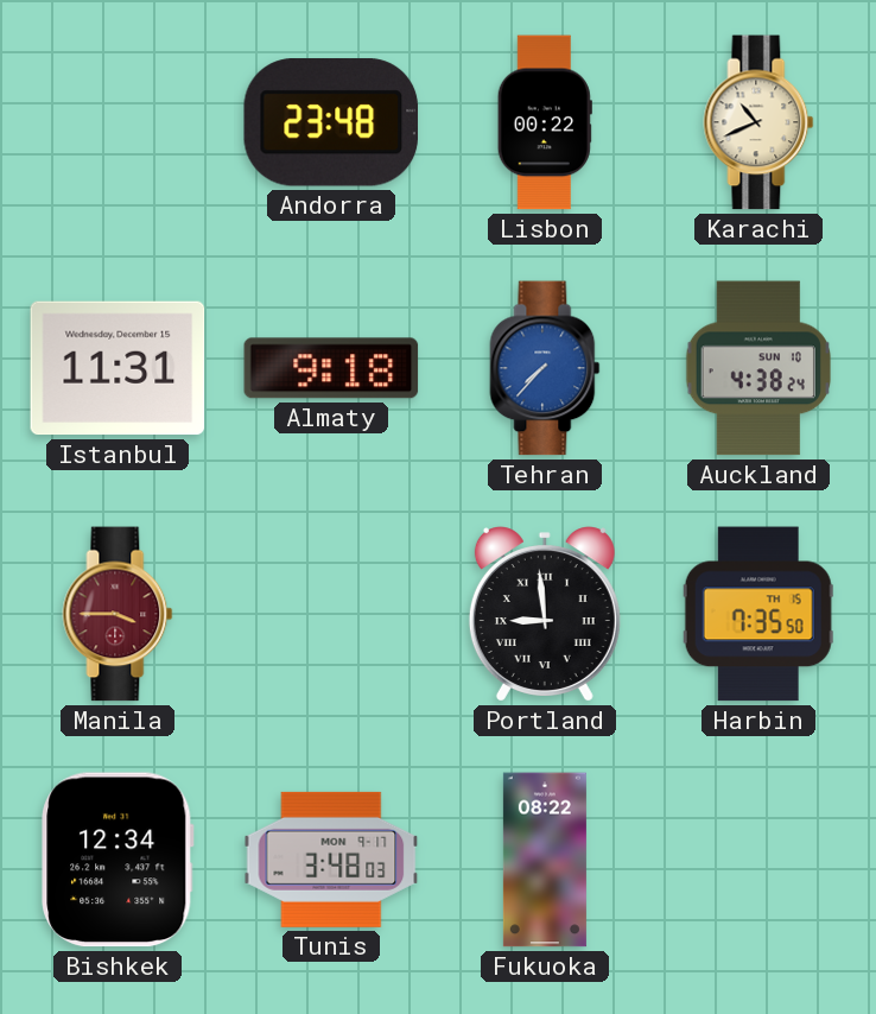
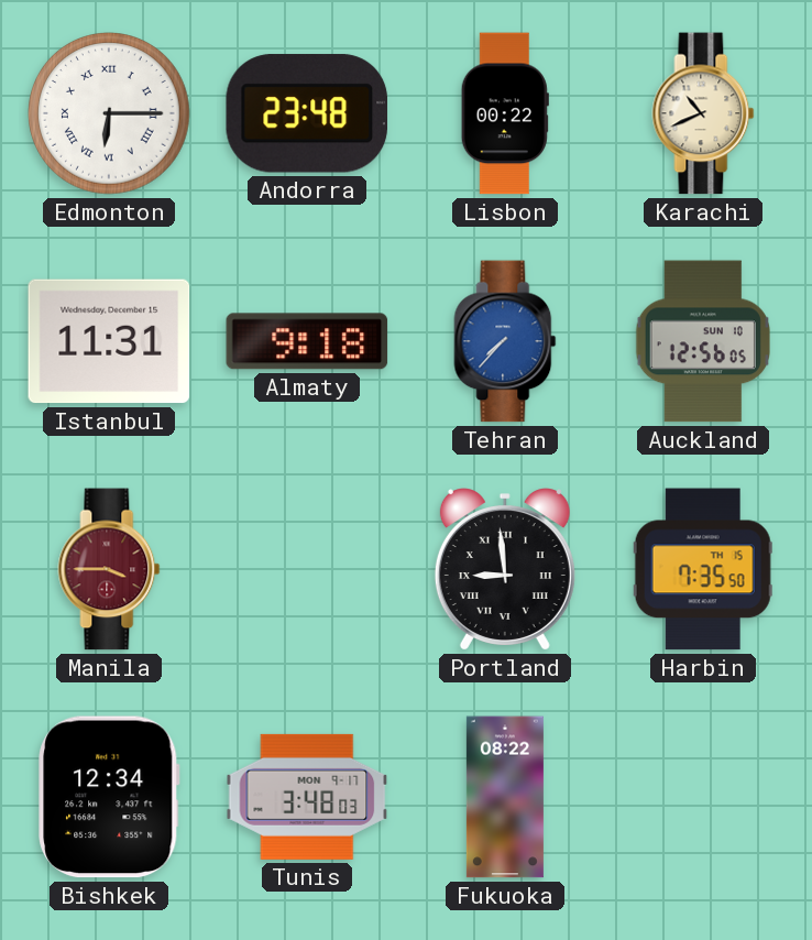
Edmonton: none -> 6:15
Auckland: 4:38 -> 12:56
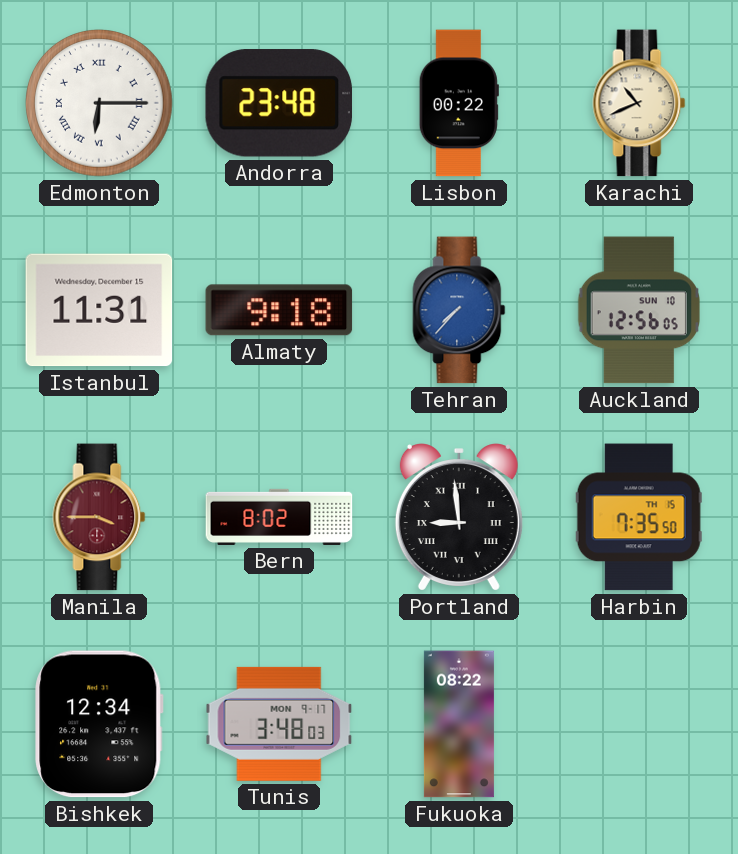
Bern: none -> 8:02
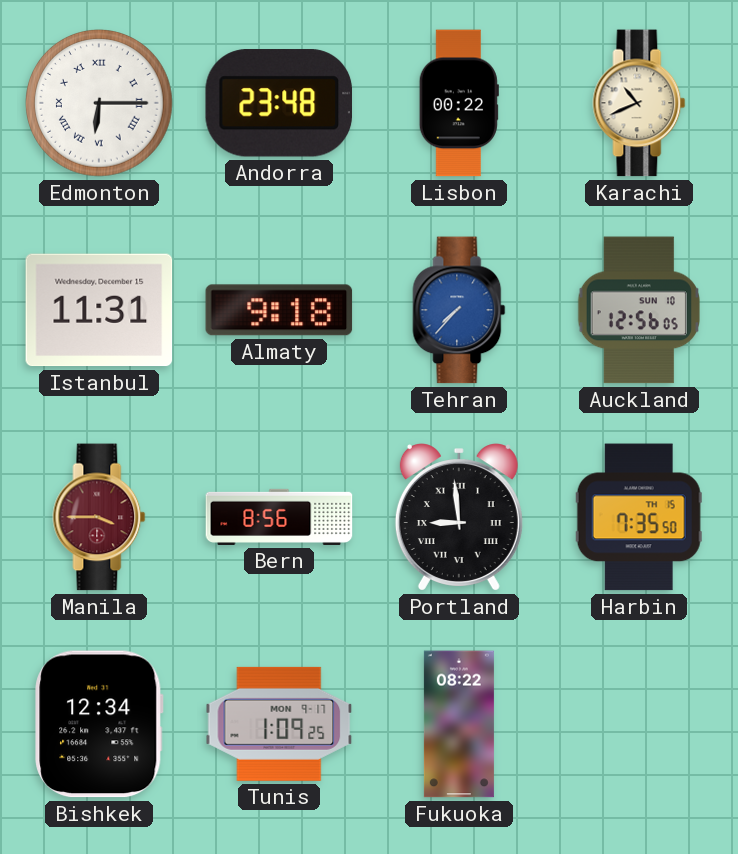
Bern: 8:02 -> 8:56
Tunis: 3:48 -> 1:09
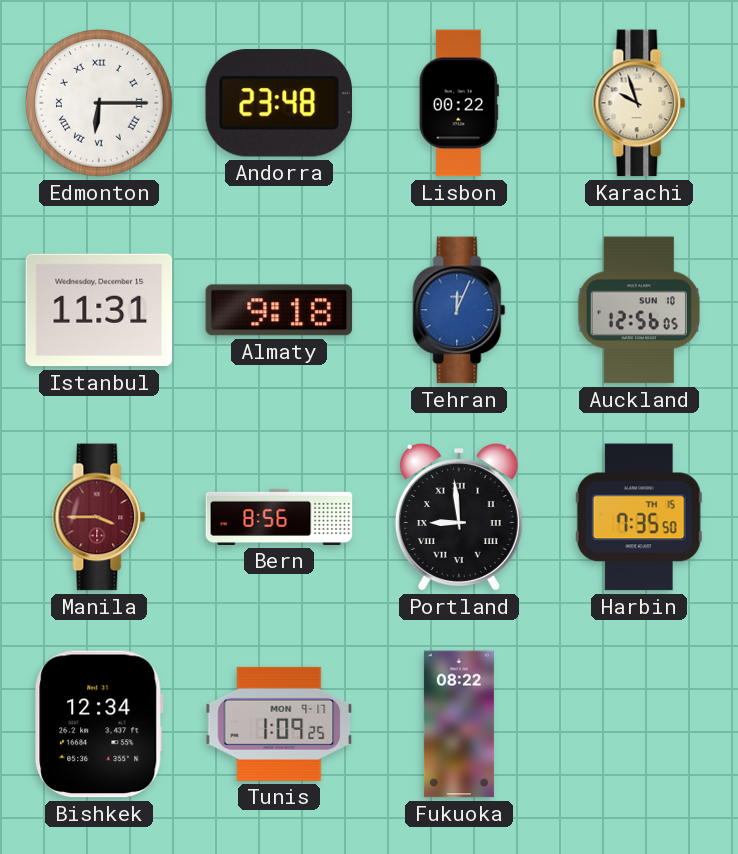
Karachi: 10:41 -> 9:57
Tehran: 7:37 -> 12:04
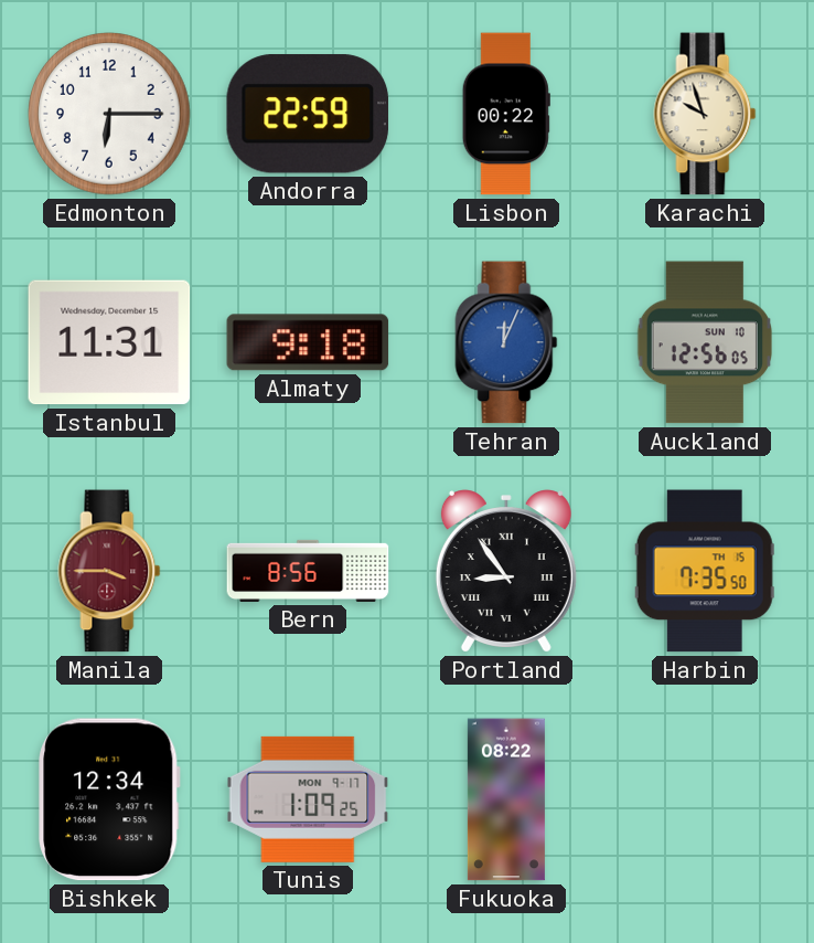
Edmonton numerals: Roman -> Arabic
Andorra: 23:48 -> 22:59
Portland: 8:59 -> 8:54
